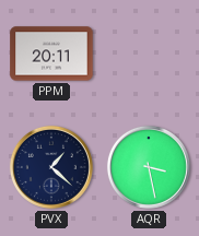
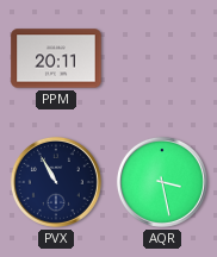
PVX: 1:22 -> 10:55
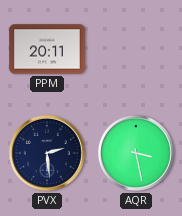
PVX: 10:55 -> 2:29
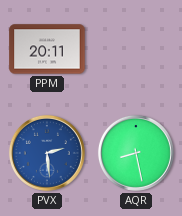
PVX dial: navy -> blue
AQR: 3:28 -> 8:28
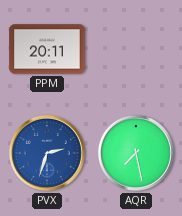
PVX: 2:29 -> 2:33
AQR: 8:28 -> 7:28
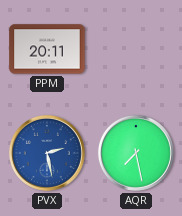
PVX: 2:33 -> 2:28
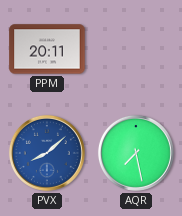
PVX: 2:28 -> 8:08
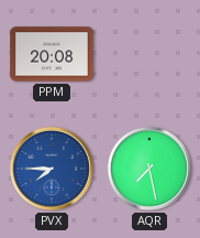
PPM: 20:11 -> 20:08
PVX: 8:08 -> 7:45
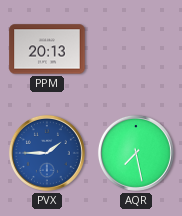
PPM: 20:08 -> 20:13
PVX: 7:45 -> 1:45
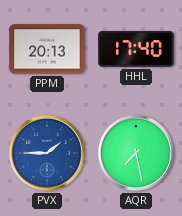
HHL: none -> 17:40
